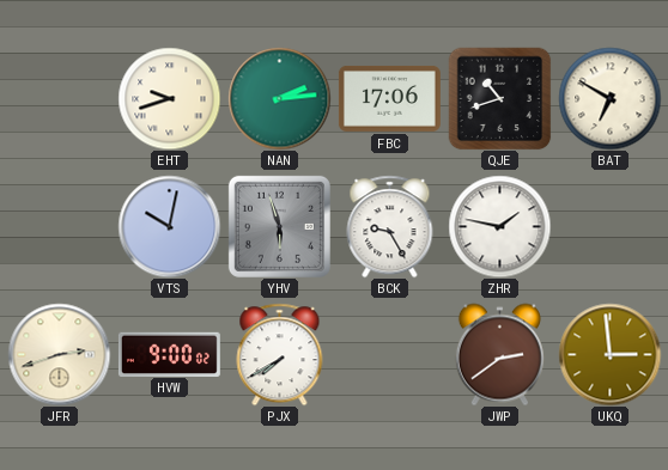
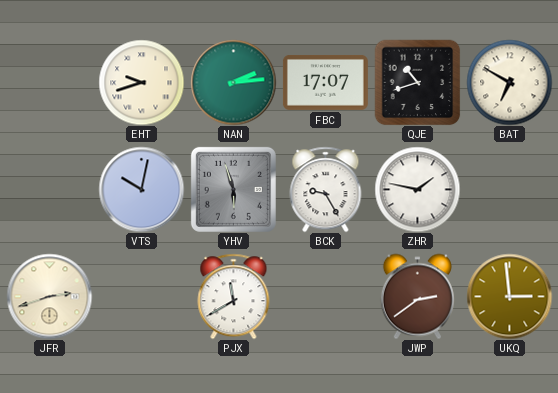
FBC: 17:06 -> 17:07
HVW: 9:00 -> none
PJX: 7:40 -> 11:40
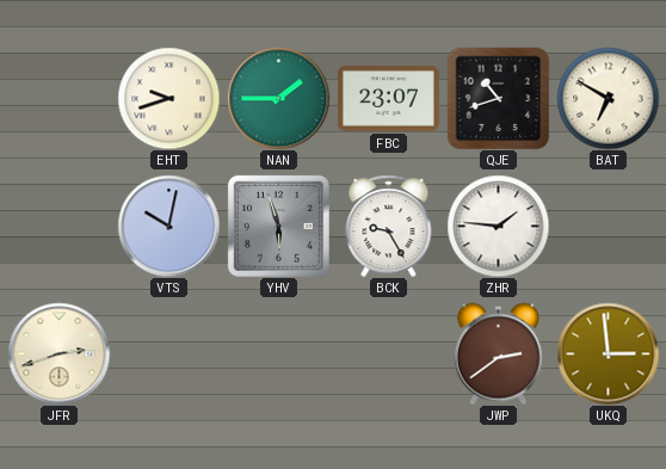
NAN: 2:14 -> 1:45
FBC: 17:07 -> 23:07
ZHR: 1:47 -> 1:46
PJX: 11:40 -> none
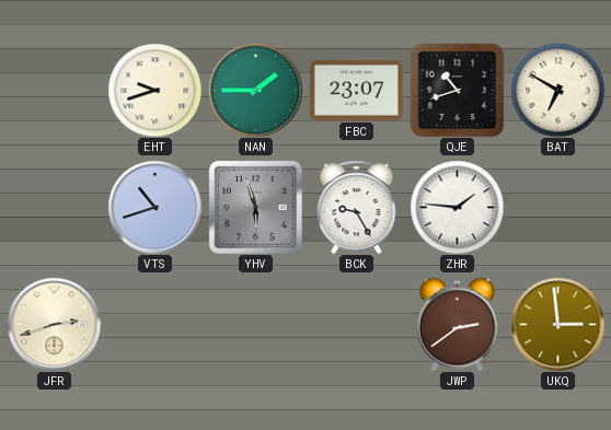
VTS: 10:02 -> 10:42
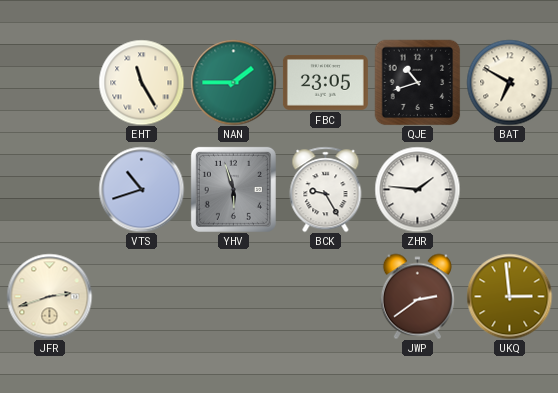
EHT: 9:42 -> 11:25
FBC: 23:07 -> 23:05
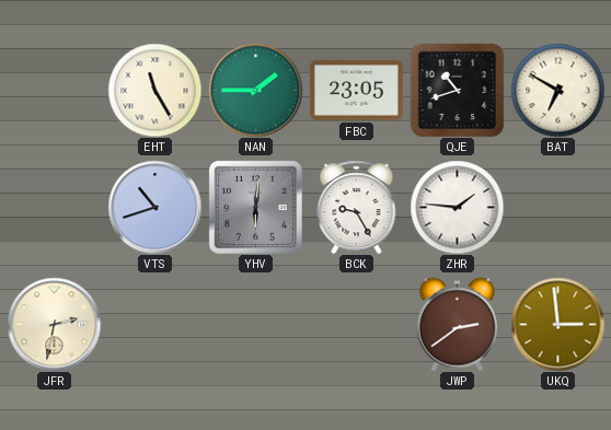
YHV: 5:57 -> 6:01
JFR: 2:42 -> 2:32
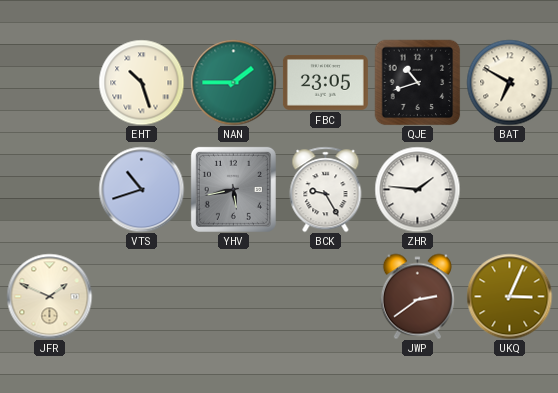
EHT: 11:25 -> 10:27
YHV: 6:01 -> 5:43
JFR: 2:32 -> 1:49
UKQ: 2:59 -> 3:04
